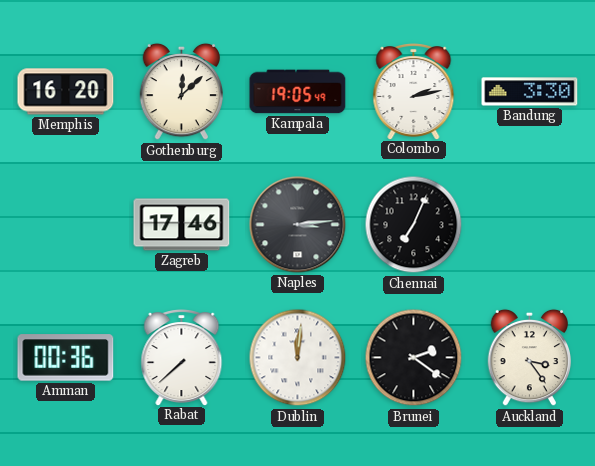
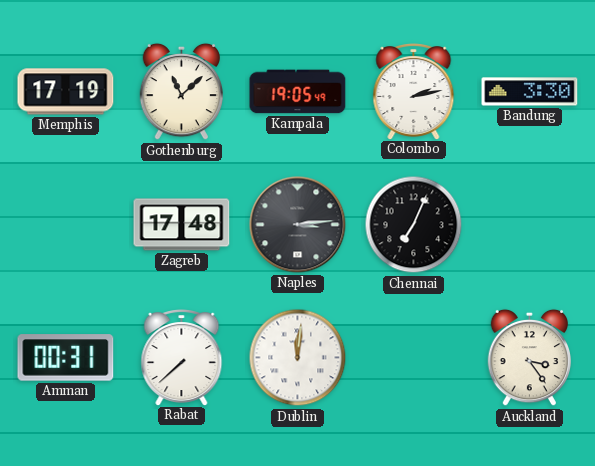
Memphis: 16:20 -> 17:19
Gothenburg: 12:08 -> 11:08
Zagreb: 17:46 -> 17:48
Amman: 00:36 -> 00:31
Brunei: 2:21 -> none
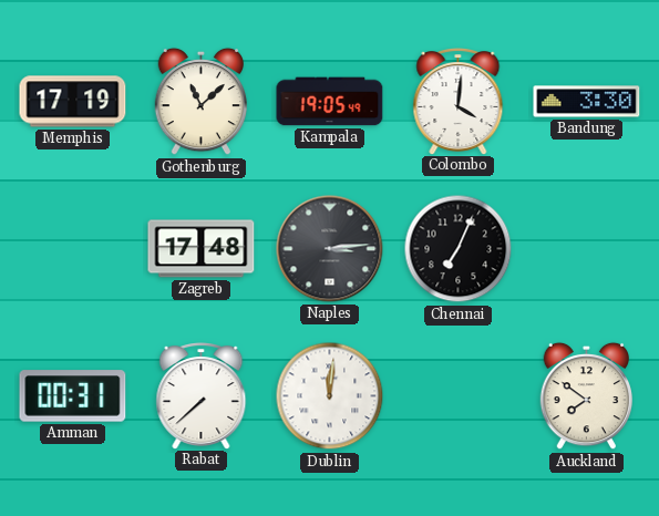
Colombo: 2:13 -> 4:01
Auckland: 3:24 -> 7:51
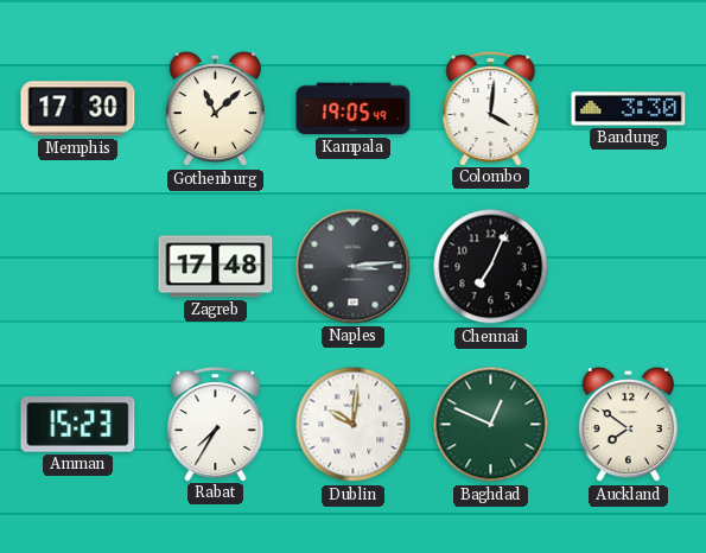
Memphis: 17:19 -> 17:30
Amman: 00:31 -> 15:23
Rabat: 7:38 -> 7:35
Dublin: 12:01 -> 10:01
Baghdad: none -> 12:49
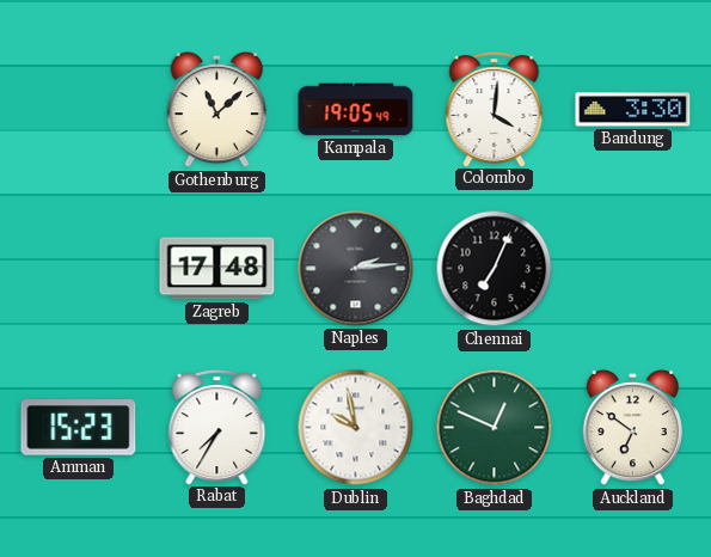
Memphis: 17:30 -> none
Naples: 3:14 -> 2:14
Dublin: 10:01 -> 9:58
Auckland: 7:51 -> 6:51
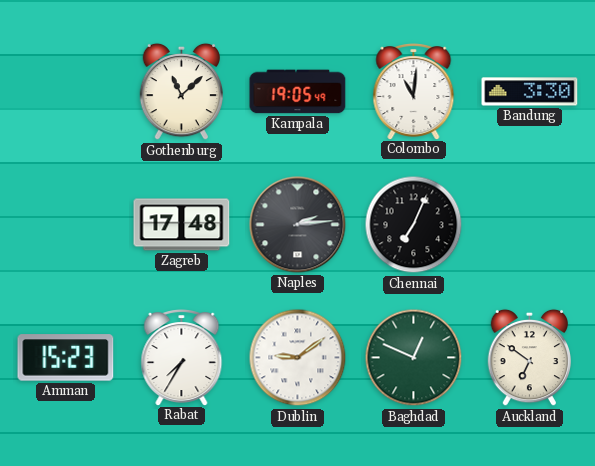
Colombo: 4:01 -> 11:01
Dublin: 9:58 -> 9:09
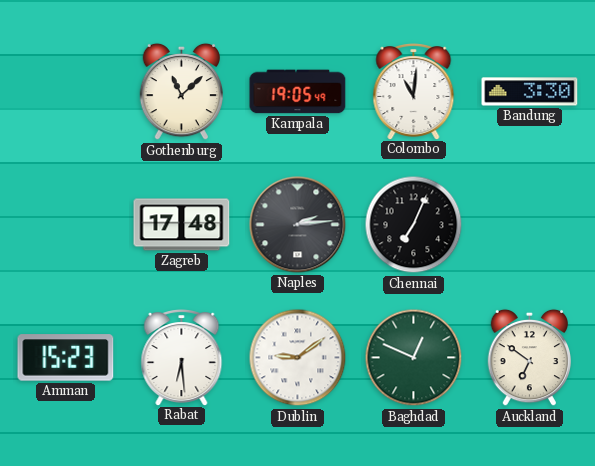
Rabat: 7:35 -> 6:29
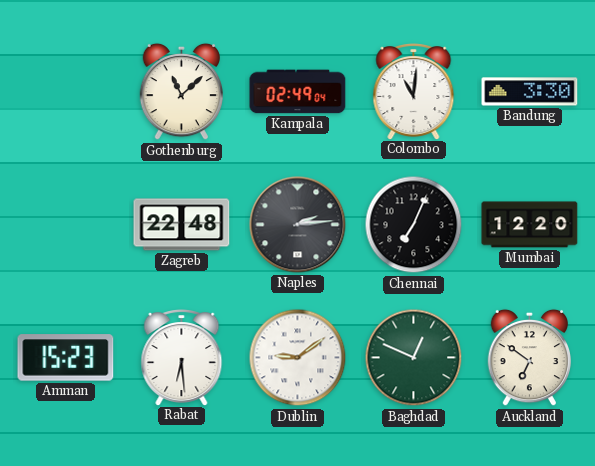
Kampala: 19:05 -> 02:49
Zagreb: 17:48 -> 22:48
Mumbai: none -> 12:20
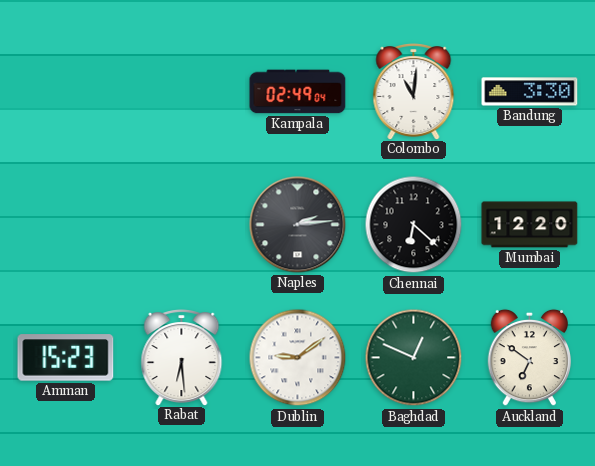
Gothenburg: 11:08 -> none
Zagreb: 22:48 -> none
Chennai: 7:04 -> 6:22
